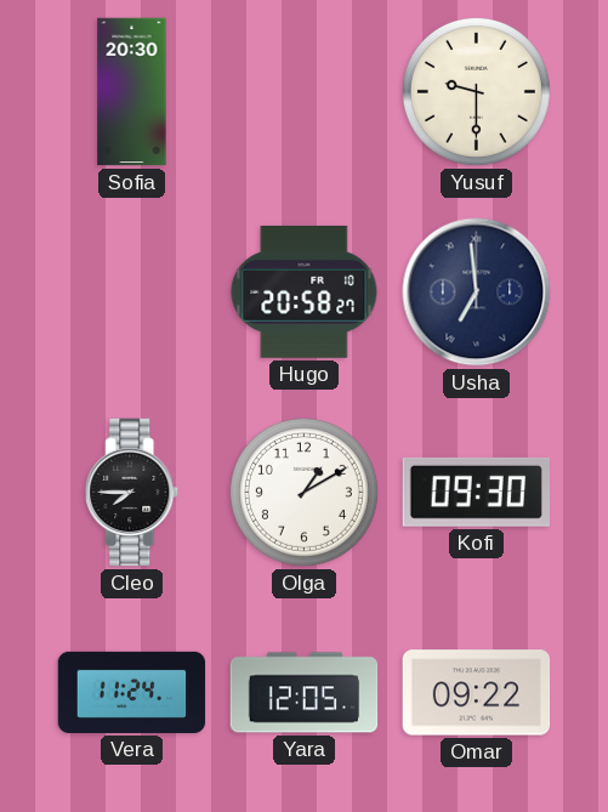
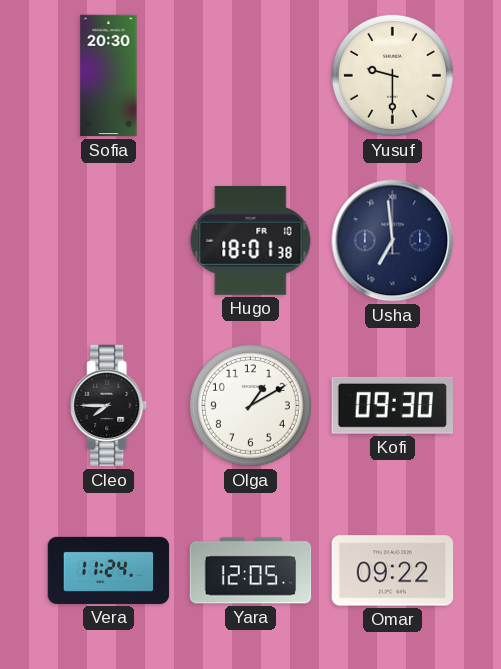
Hugo: 20:58 -> 18:01
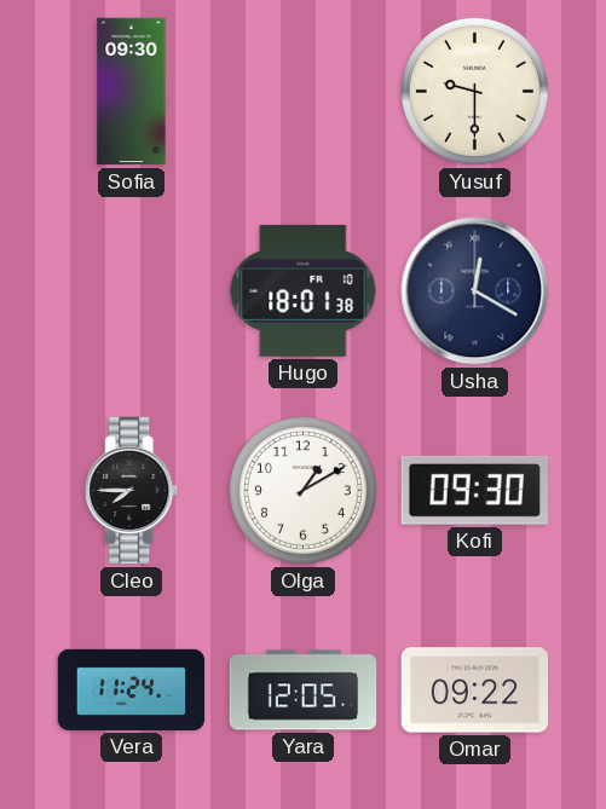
Sofia: 20:30 -> 09:30
Usha: 6:59 -> 12:20
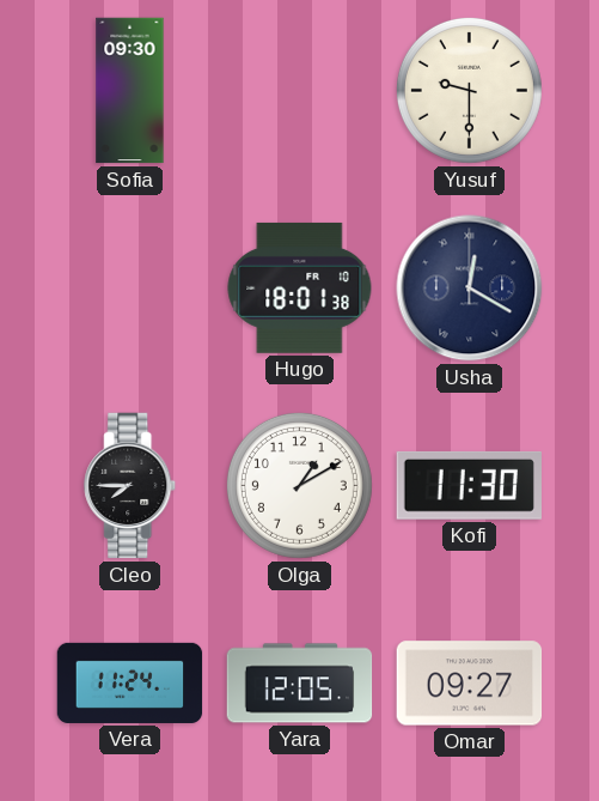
Kofi: 09:30 -> 11:30
Omar: 09:22 -> 09:27
